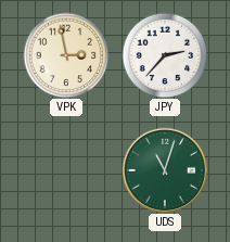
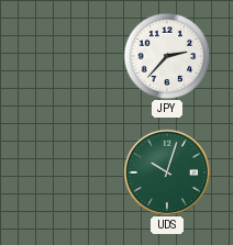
VPK: 2:58 -> none
UDS: 11:03 -> 10:03
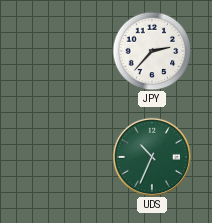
UDS: 10:03 -> 10:34
